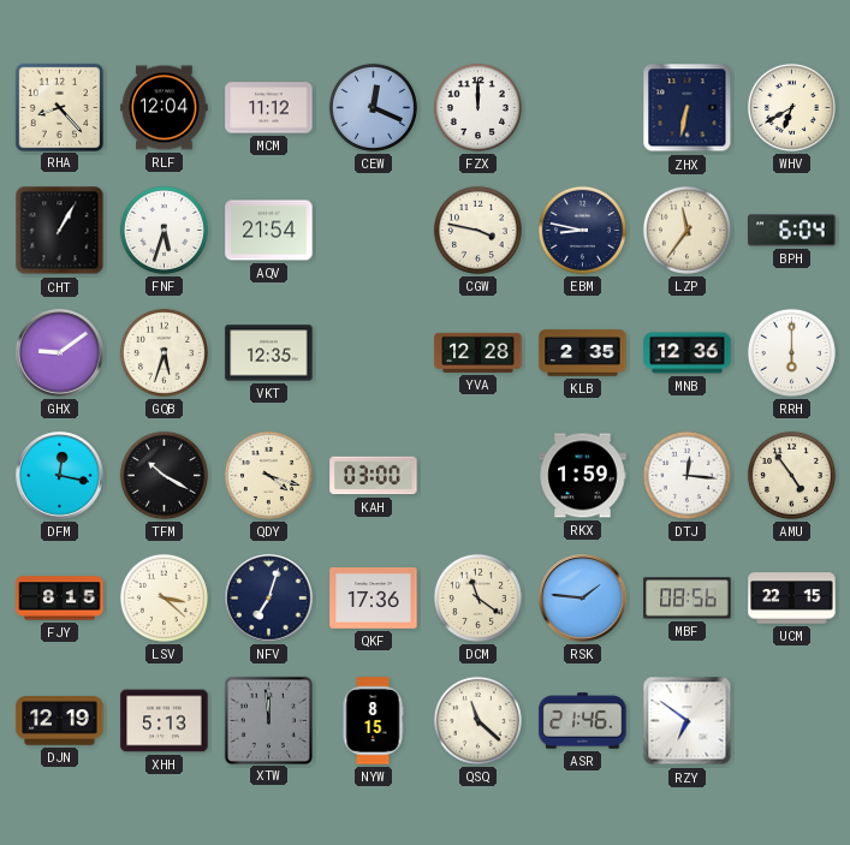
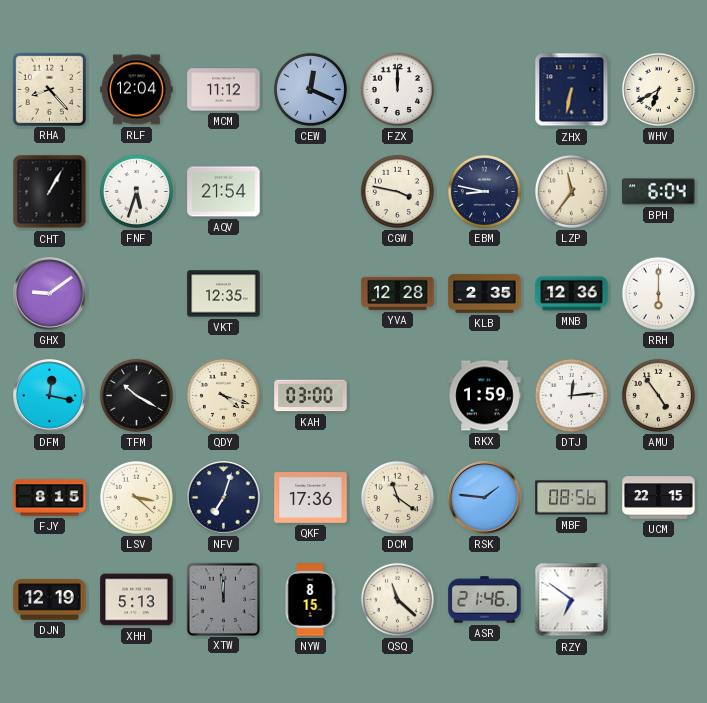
GQB: 5:33 -> none
DTJ: 12:16 -> 12:14
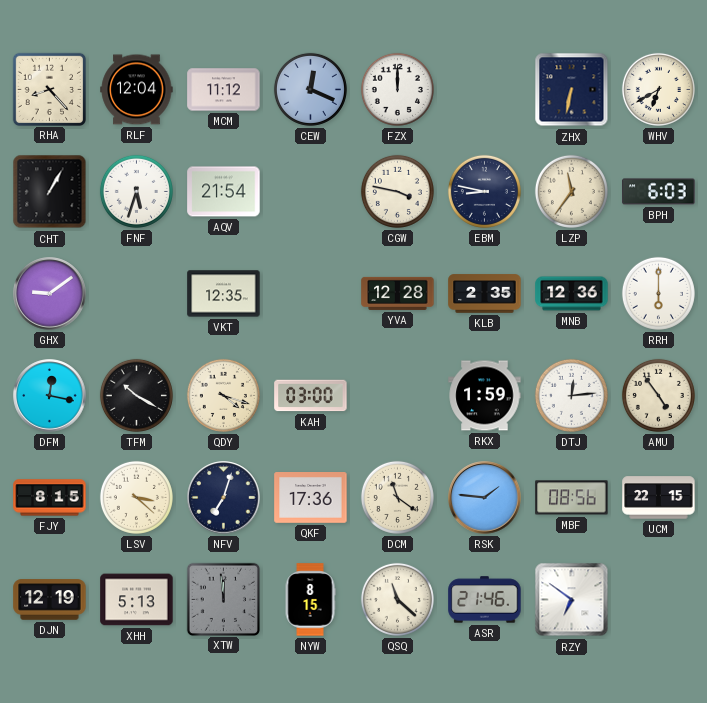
BPH: 6:04 -> 6:03
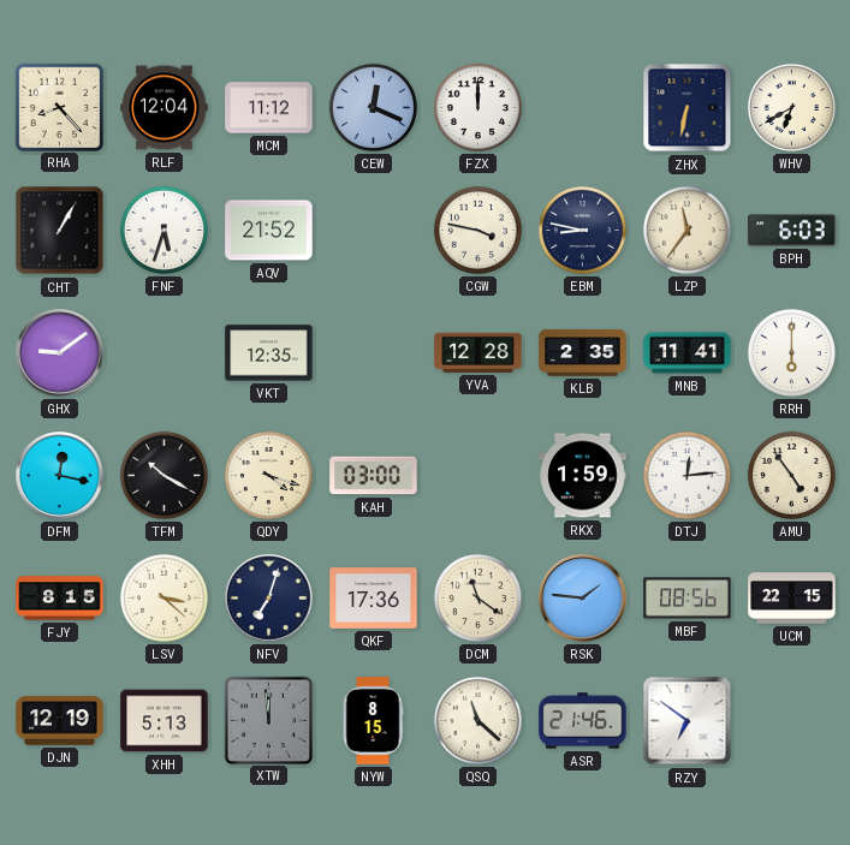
AQV: 21:54 -> 21:52
MNB: 12:36 -> 11:41
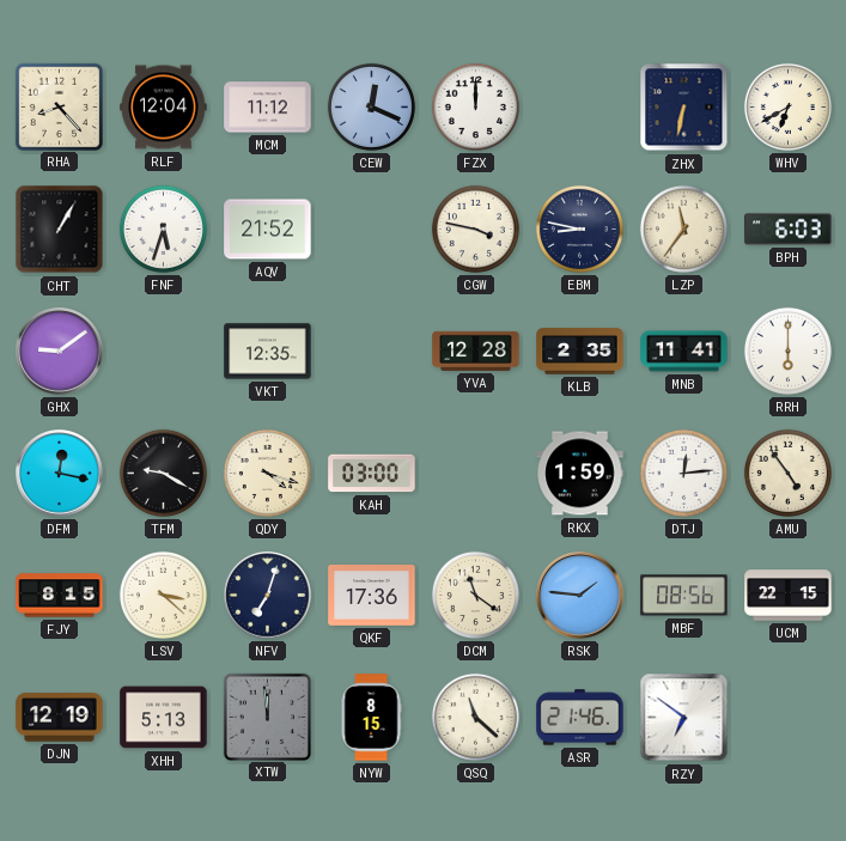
TFM: 10:20 -> 9:20
